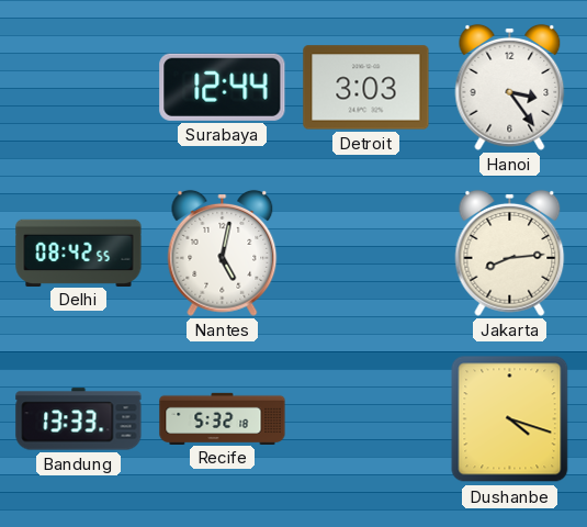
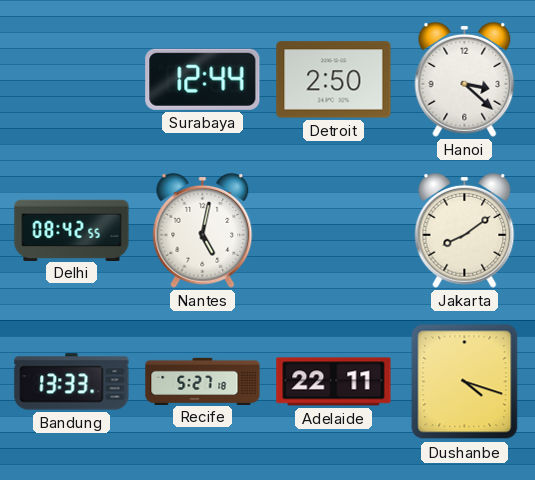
Detroit: 3:03 -> 2:50
Hanoi: 3:24 -> 3:22
Jakarta: 8:14 -> 8:09
Recife: 5:32 -> 5:27
Adelaide: none -> 22:11
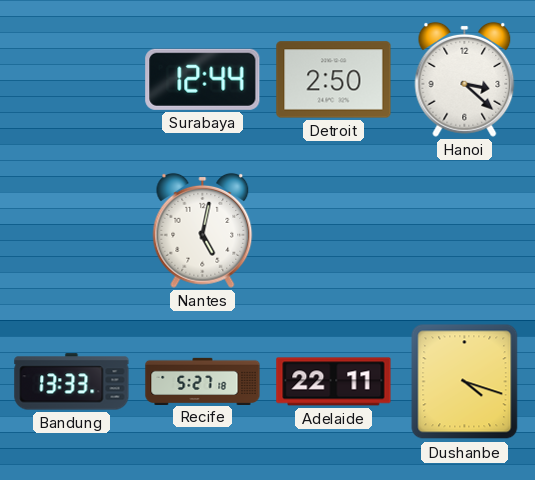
Delhi: 08:42 -> none
Jakarta: 8:09 -> none
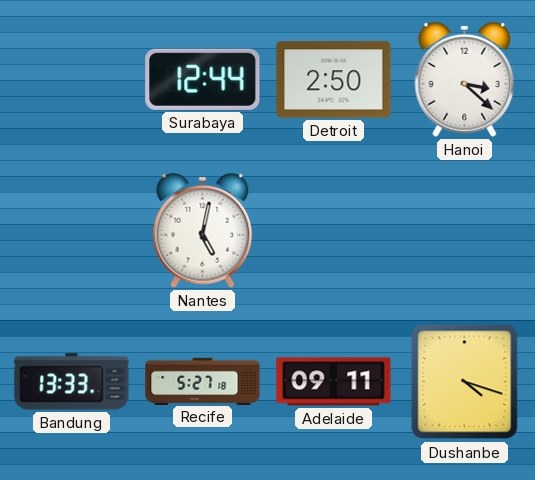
Adelaide: 22:11 -> 09:11
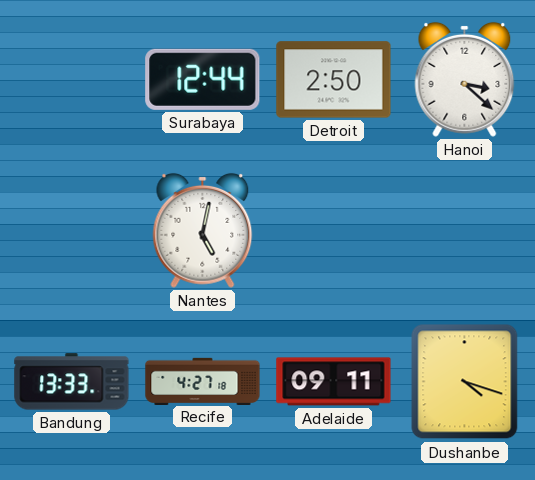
Recife: 5:27 -> 4:27
